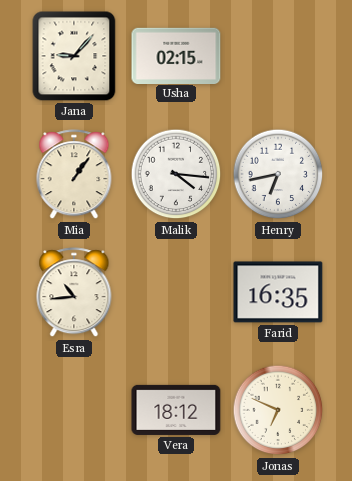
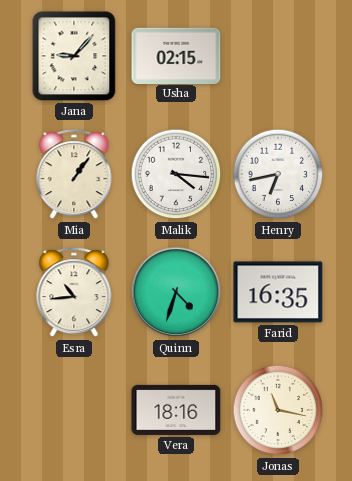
Quinn: none -> 4:33
Vera: 18:12 -> 18:16
Jonas: 6:49 -> 11:17
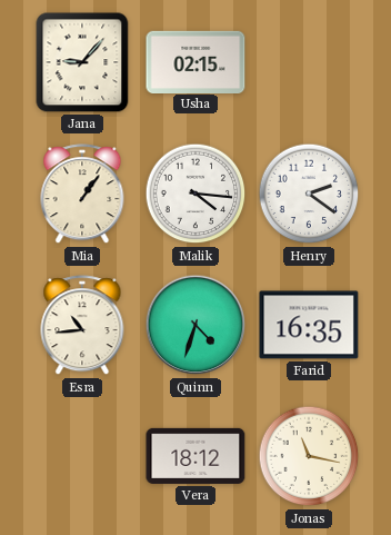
Henry: 6:43 -> 2:21
Vera: 18:16 -> 18:12
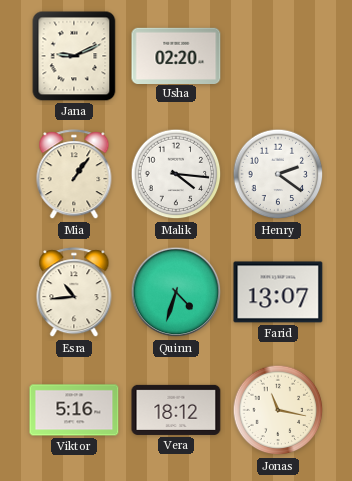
Jana: 9:07 -> 9:11
Usha: 02:15 -> 02:20
Farid: 16:35 -> 13:07
Viktor: none -> 5:16
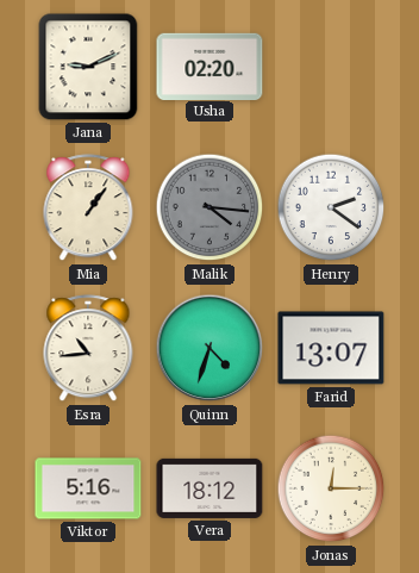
Malik dial: white -> grey
Jonas: 11:17 -> 12:15
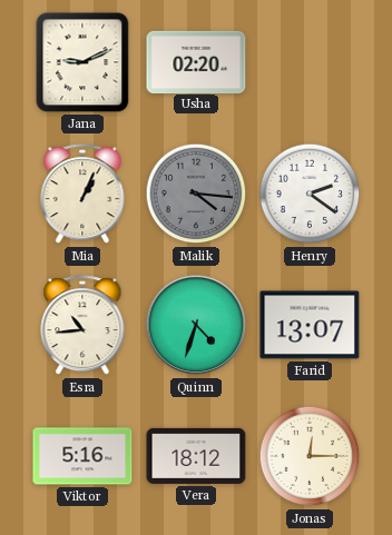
Mia: 1:06 -> 1:04
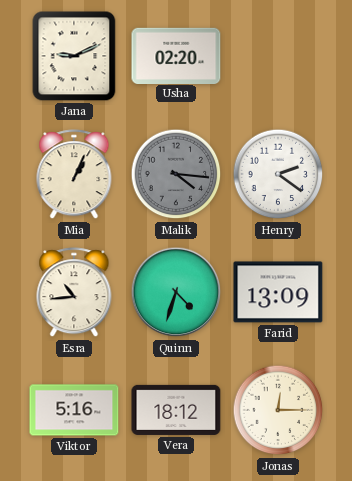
Farid: 13:07 -> 13:09
